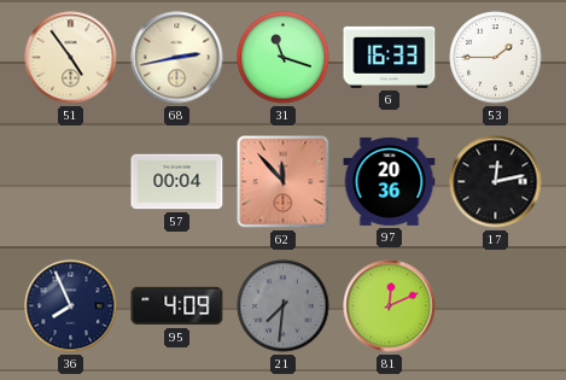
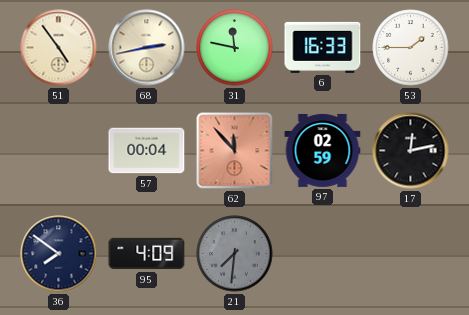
31: 11:18 -> 11:47
97: 20:36 -> 02:59
36: 7:56 -> 7:51
81: 12:11 -> none
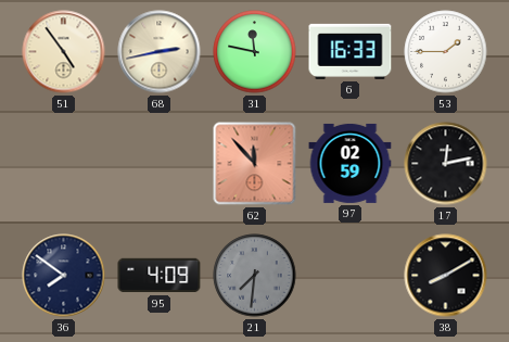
57: 00:04 -> none
38: none -> 8:10
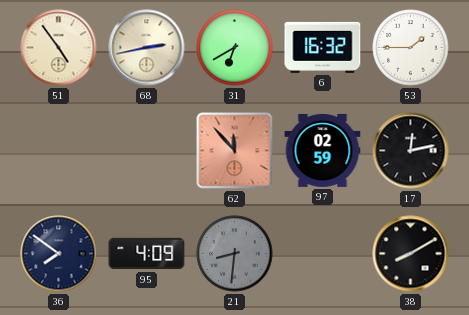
31: 11:47 -> 6:40
6: 16:33 -> 16:32
21: 7:31 -> 8:31
